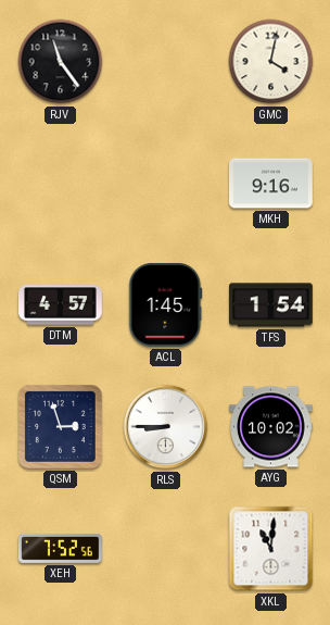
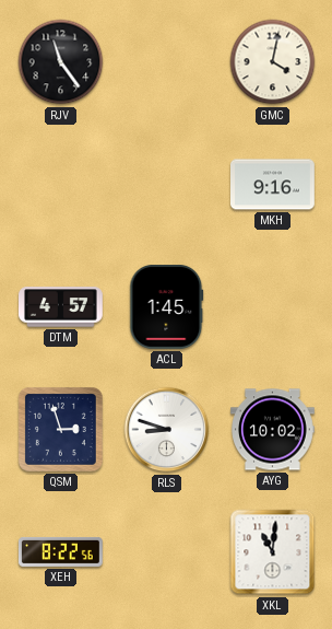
TFS: 1:54 -> none
RLS: 8:45 -> 8:48
XEH: 7:52 -> 8:22
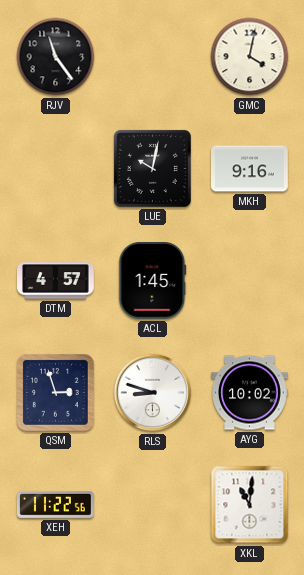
LUE: none -> 10:02
XEH: 8:22 -> 11:22
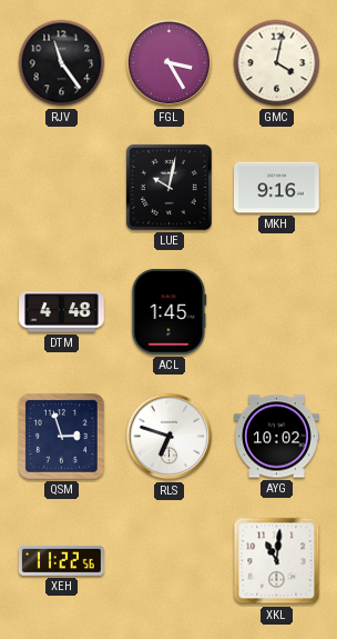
FGL: none -> 3:25
DTM: 4:57 -> 4:48
RLS: 8:48 -> 6:48
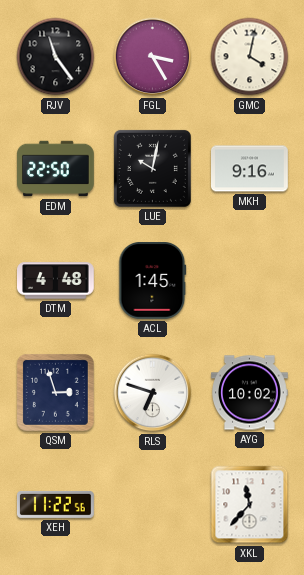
EDM: none -> 22:50
XKL: 11:01 -> 11:37
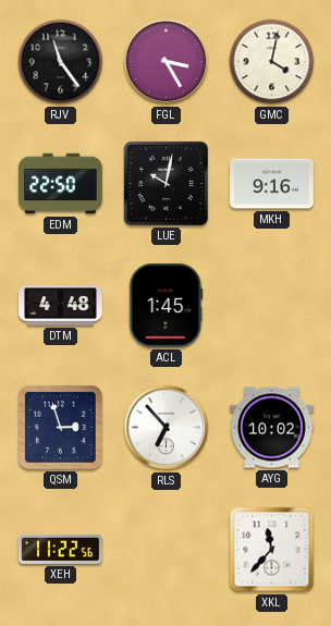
RLS: 6:48 -> 6:53
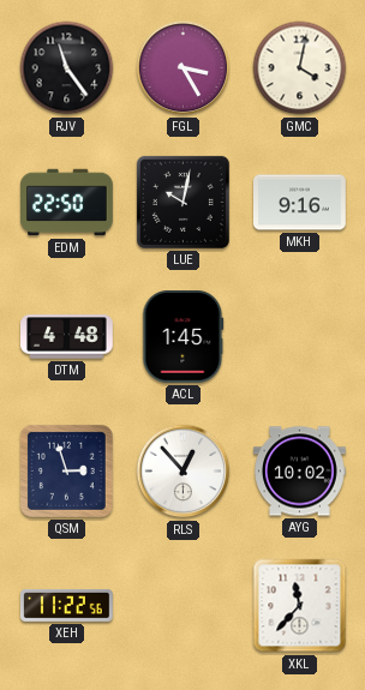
RLS: 6:53 -> 12:53
